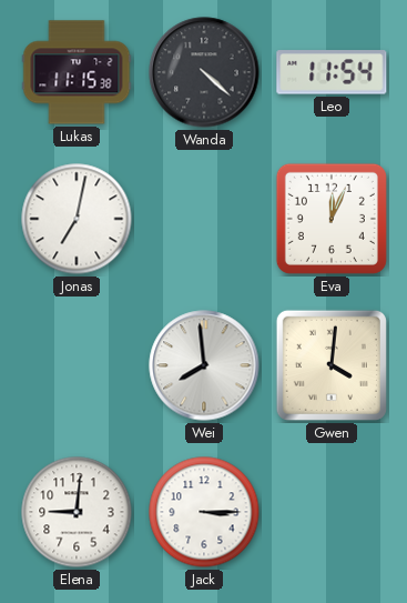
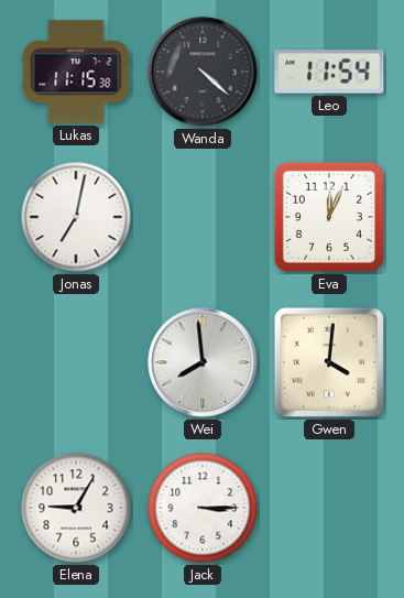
Elena: 9:01 -> 9:05
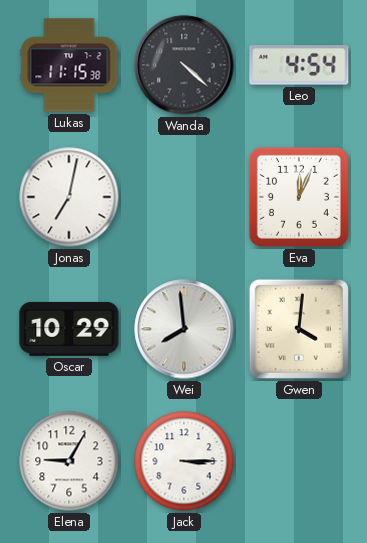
Leo: 11:54 -> 4:54
Oscar: none -> 10:29
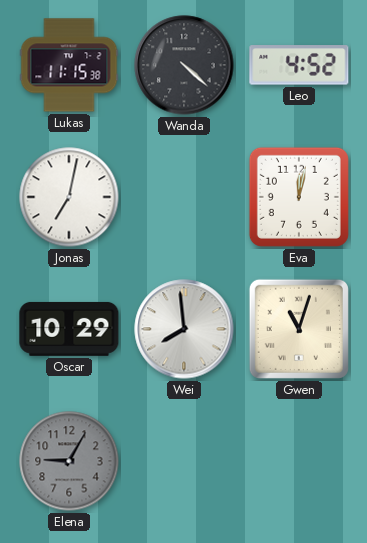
Leo: 4:54 -> 4:52
Eva: 12:04 -> 12:02
Gwen: 4:01 -> 11:03
Elena dial: white -> grey
Jack: 3:15 -> none
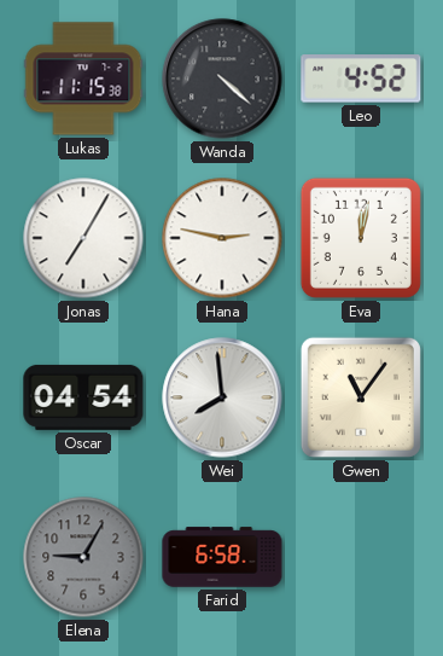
Jonas: 7:02 -> 7:05
Hana: none -> 2:47
Oscar: 10:29 -> 04:54
Gwen: 11:03 -> 11:06
Farid: none -> 6:58
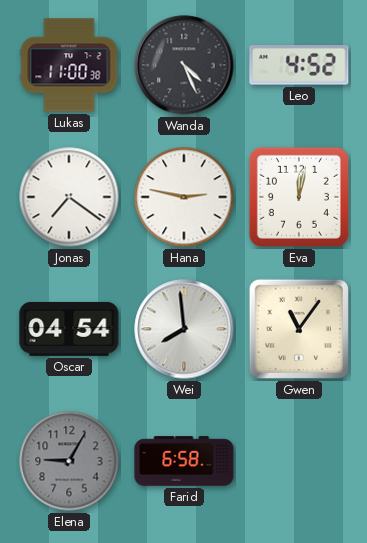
Lukas: 11:15 -> 11:00
Wanda: 4:22 -> 4:26
Jonas: 7:05 -> 7:21
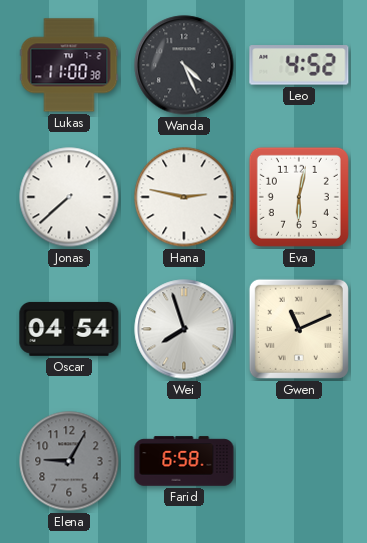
Jonas: 7:21 -> 7:38
Eva: 12:02 -> 6:02
Wei: 7:59 -> 7:57
Gwen: 11:06 -> 11:11
